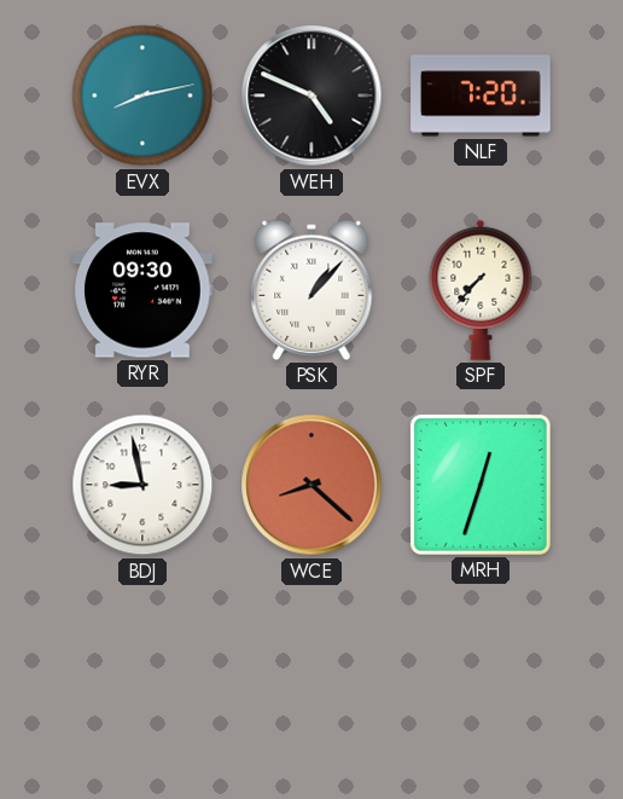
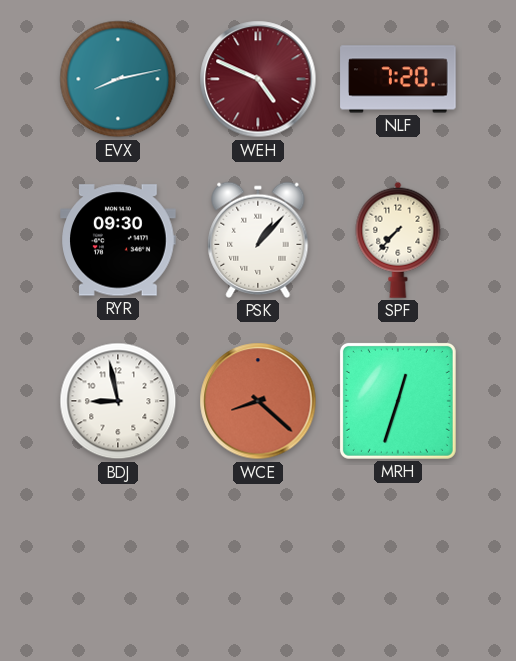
WEH dial: black -> burgundy
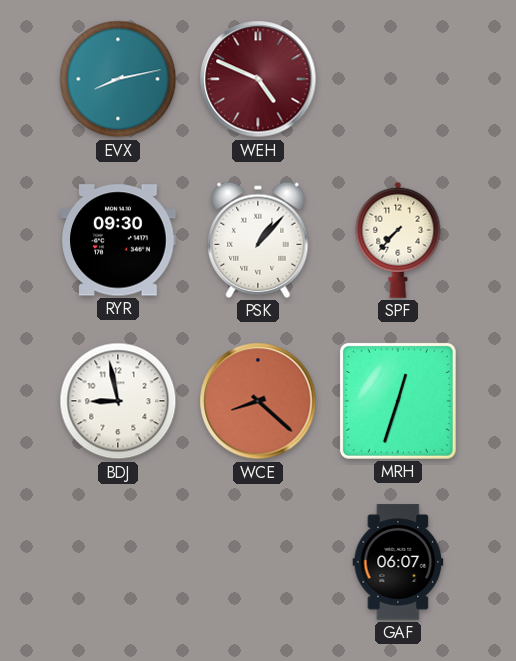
NLF: 7:20 -> none
GAF: none -> 06:07
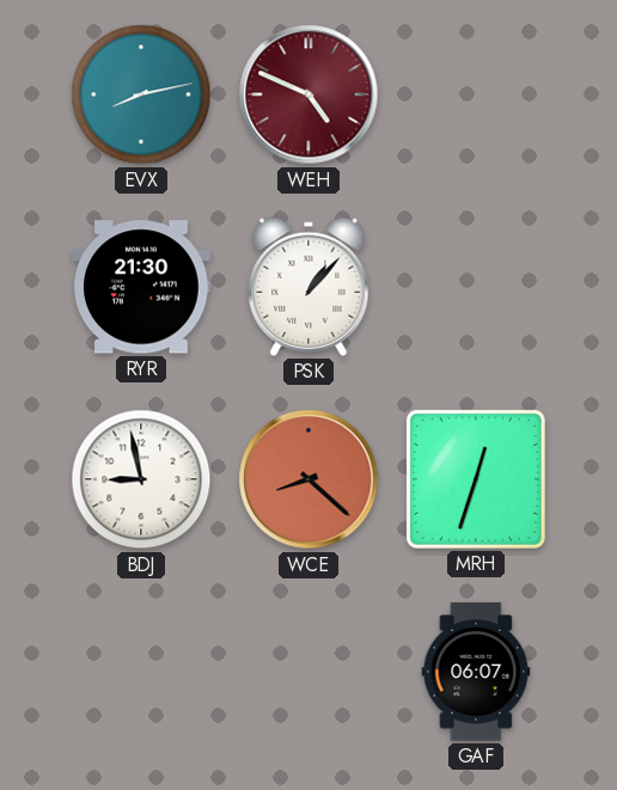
RYR: 09:30 -> 21:30
SPF: 7:37 -> none
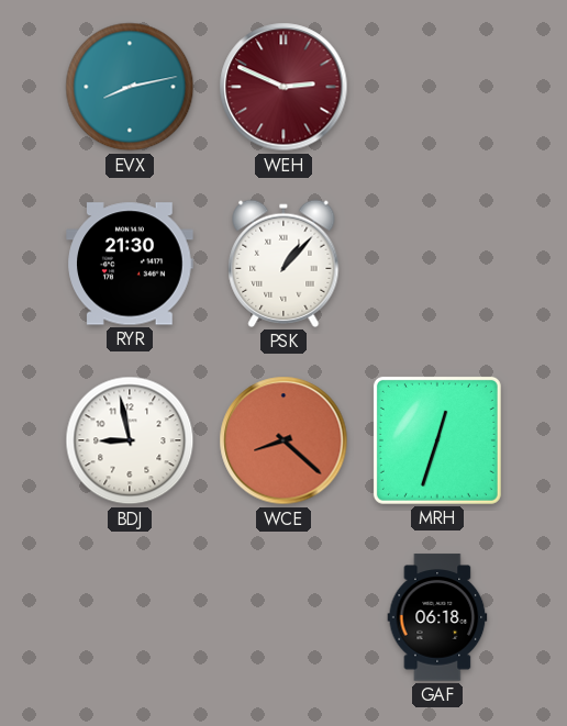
WEH: 4:49 -> 2:49
GAF: 06:07 -> 06:18
